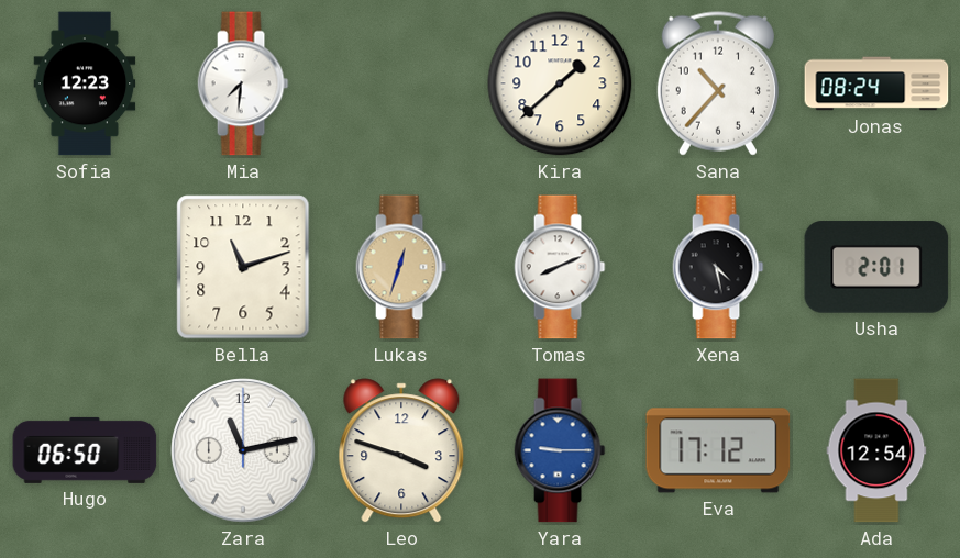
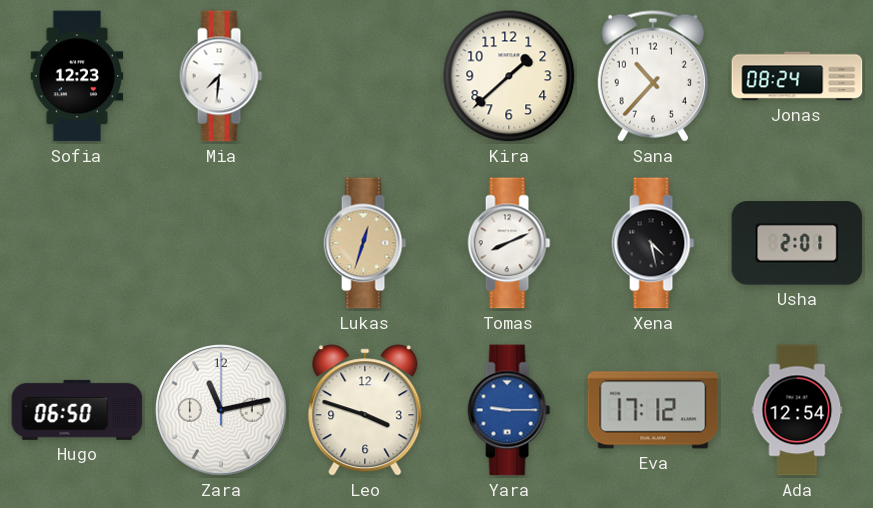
Bella: 11:12 -> none
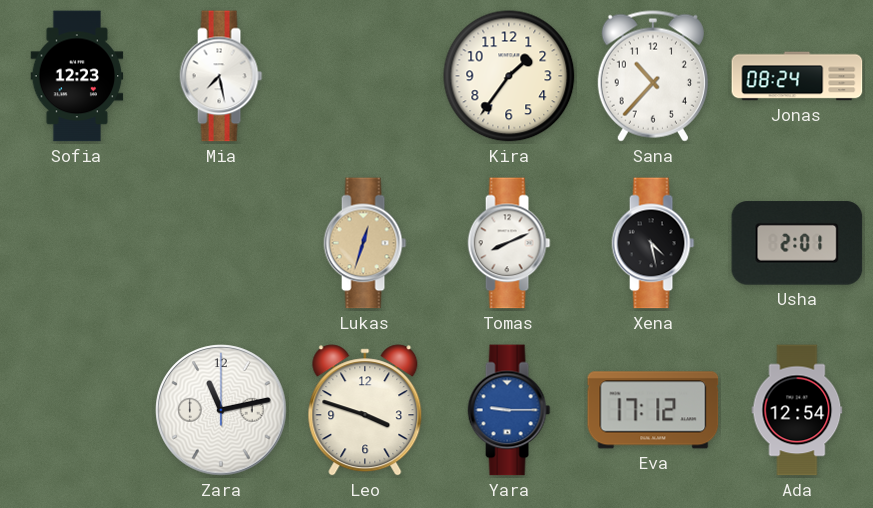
Mia: 7:31 -> 7:28
Kira: 1:38 -> 1:36
Hugo: 06:50 -> none
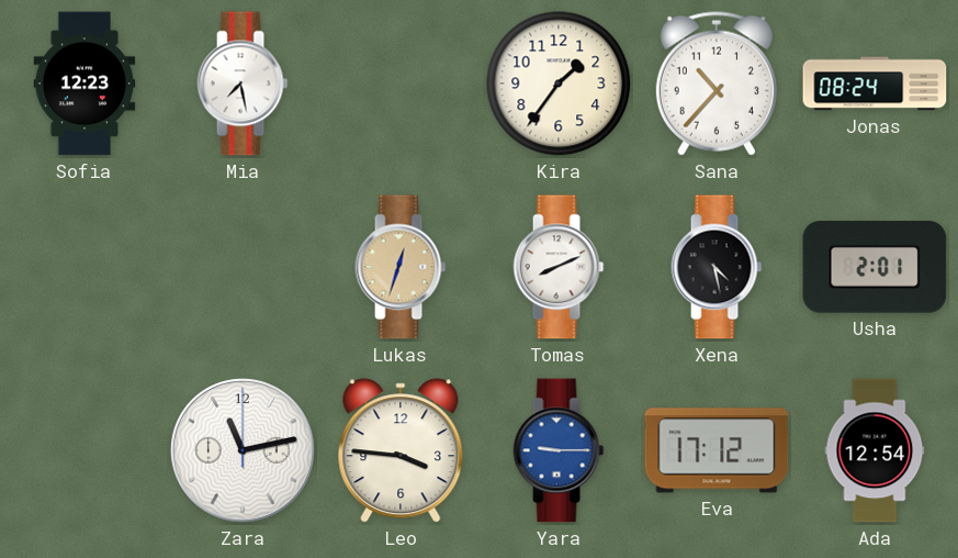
Leo: 3:48 -> 3:46
